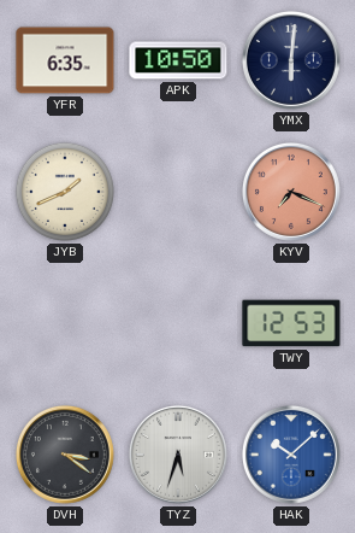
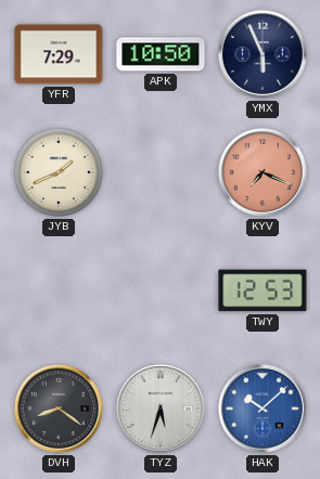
YFR: 6:35 -> 7:29
YMX: 6:01 -> 5:56
DVH: 3:21 -> 8:21
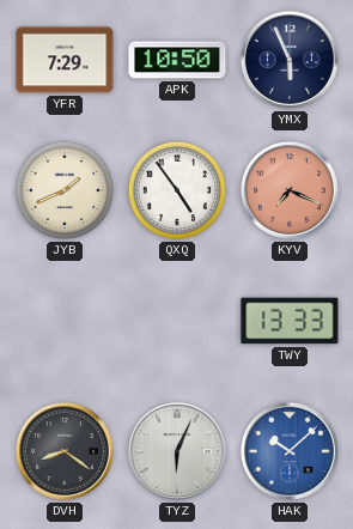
QXQ: none -> 4:54
TWY: 12:53 -> 13:33
TYZ: 5:33 -> 6:04
